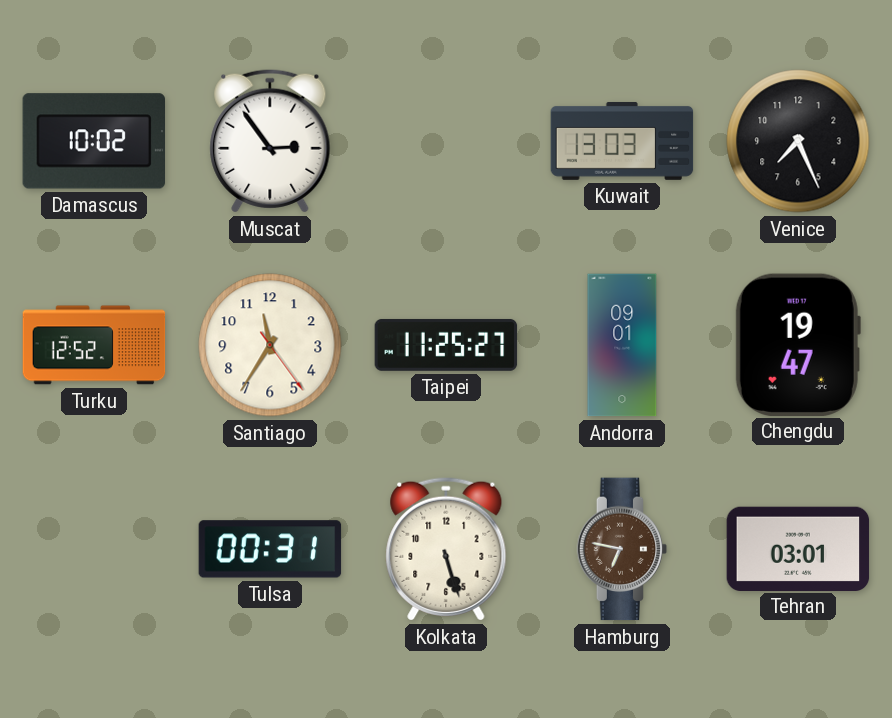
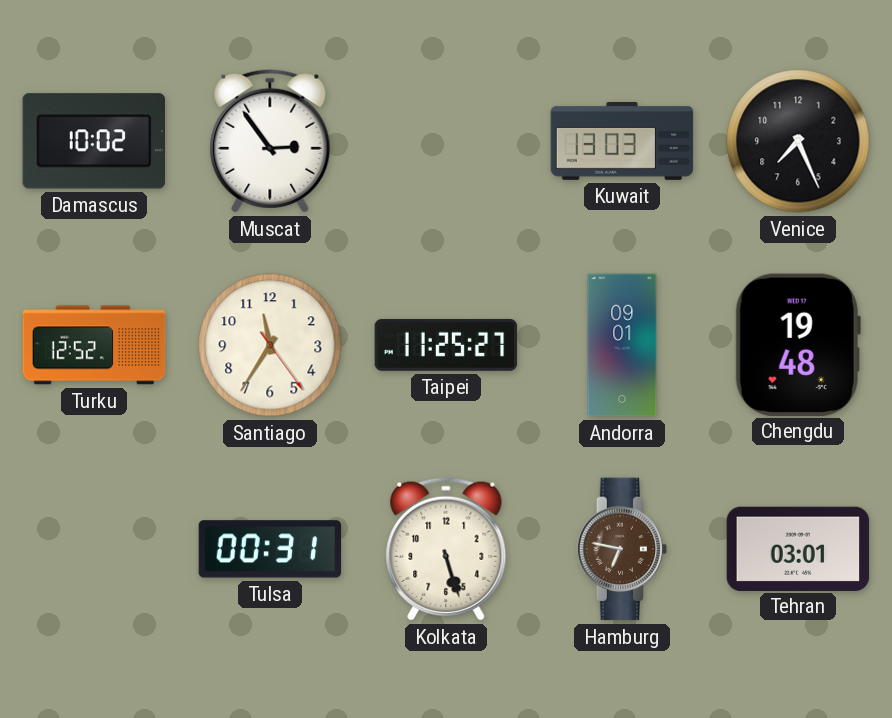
Chengdu: 19:47 -> 19:48
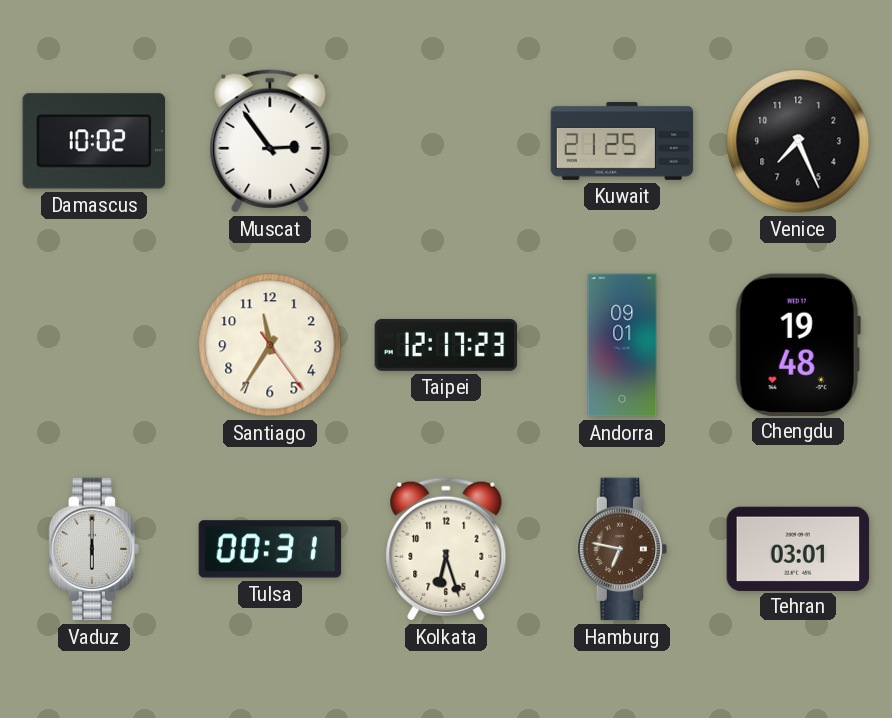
Kuwait: 13:03 -> 21:25
Turku: 12:52 -> none
Taipei: 11:25 -> 12:17
Vaduz: none -> 6:00
Kolkata: 5:27 -> 6:27
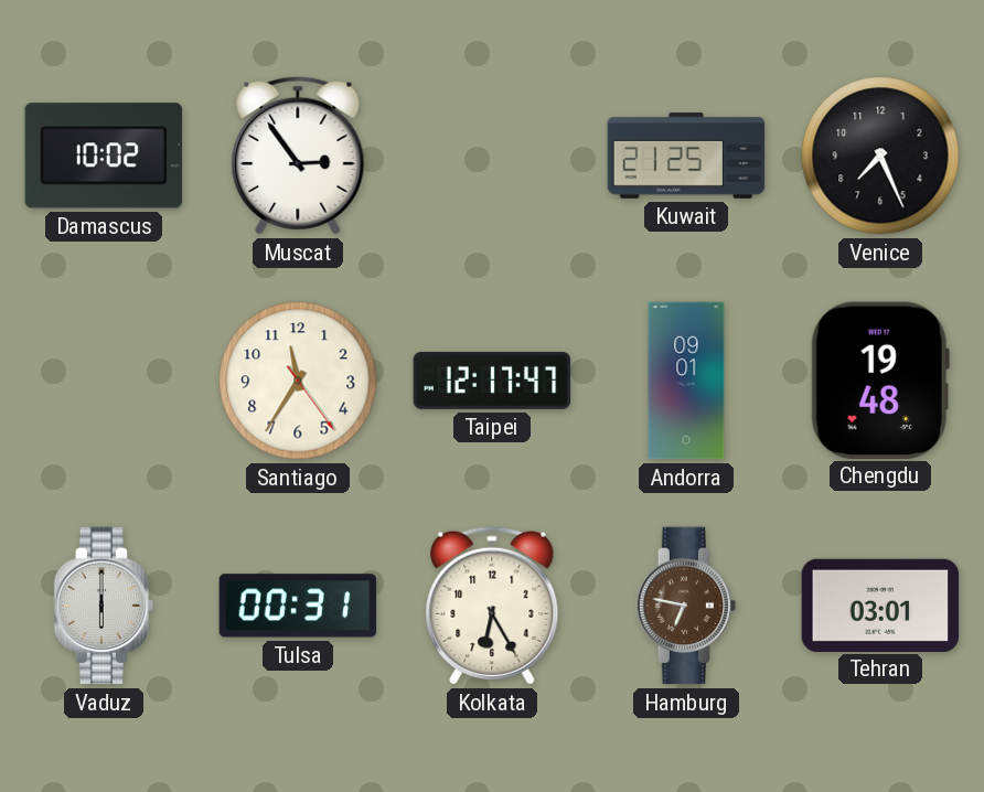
Taipei: 12:17:23 -> 12:17:47
Kolkata: 6:27 -> 6:25
